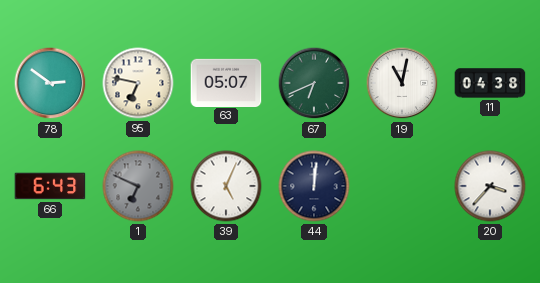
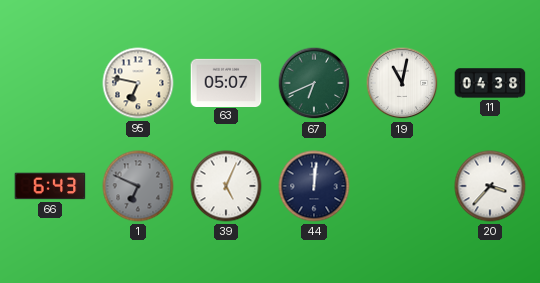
78: 2:51 -> none
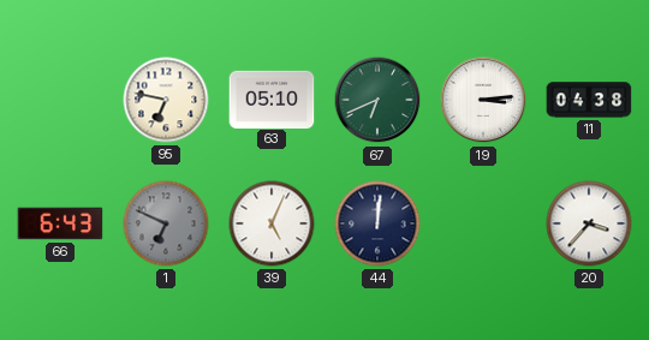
63: 05:07 -> 05:10
19: 11:02 -> 3:14
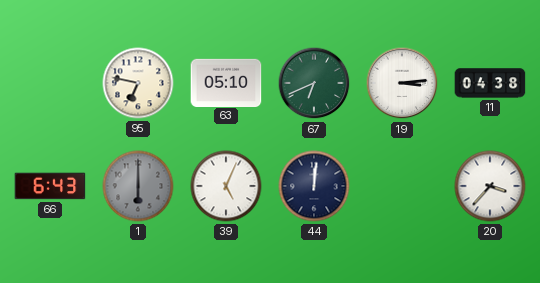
1: 6:49 -> 6:00
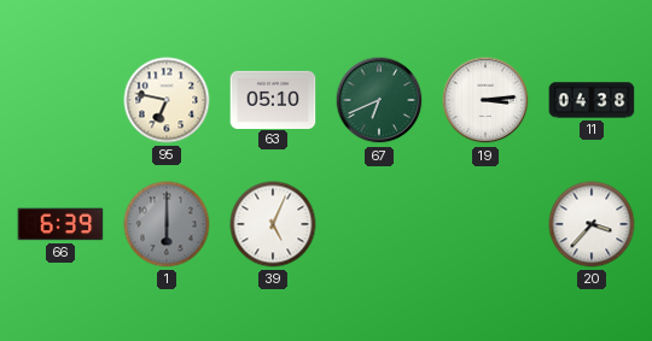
66: 6:43 -> 6:39
44: 12:01 -> none
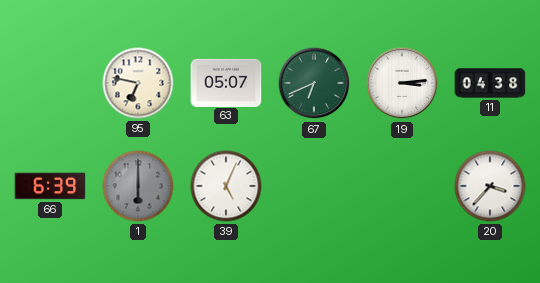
63: 05:10 -> 05:07
